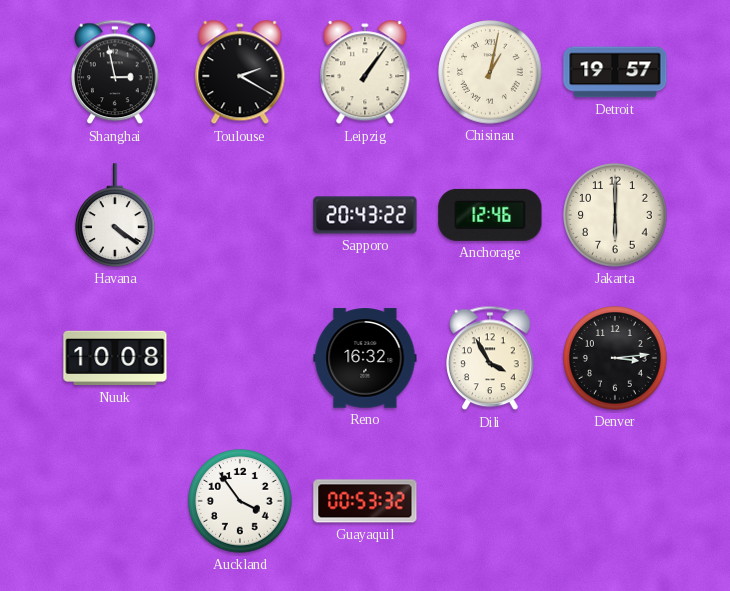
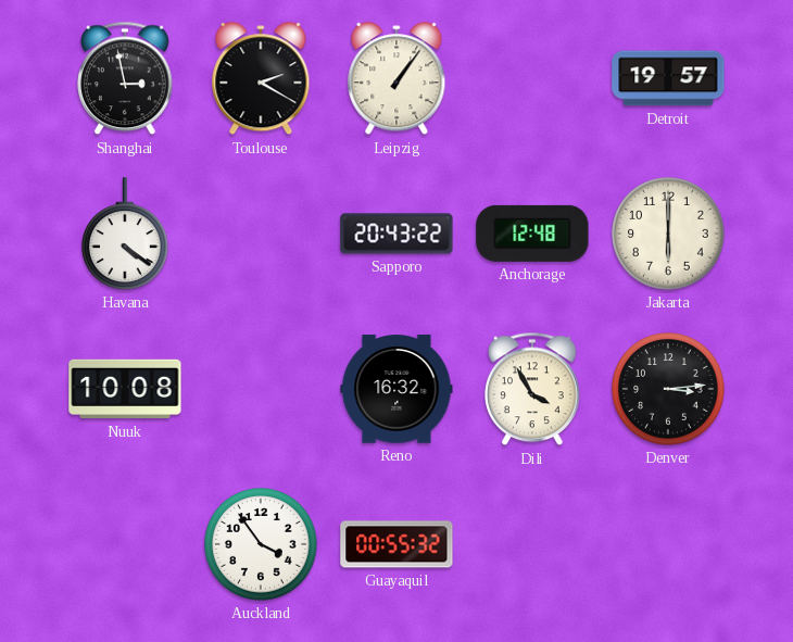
Chisinau: 1:02 -> none
Anchorage: 12:46 -> 12:48
Guayaquil: 00:53 -> 00:55
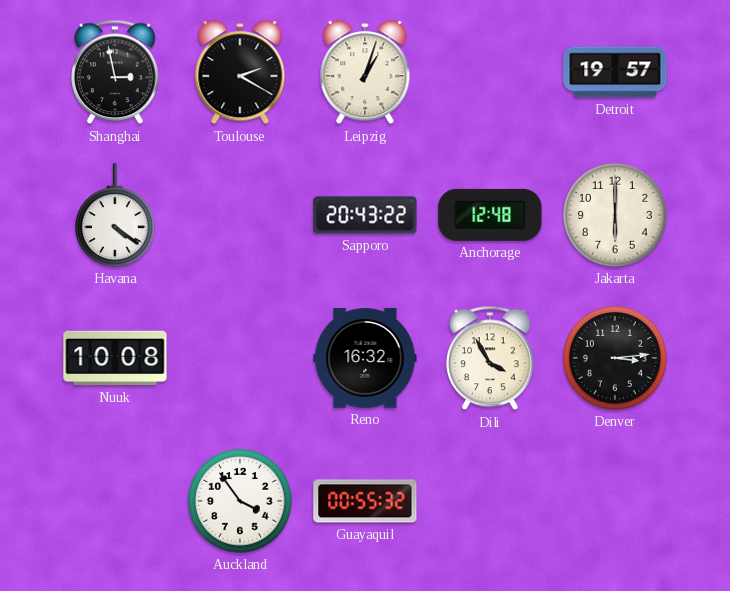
Leipzig: 1:06 -> 1:03
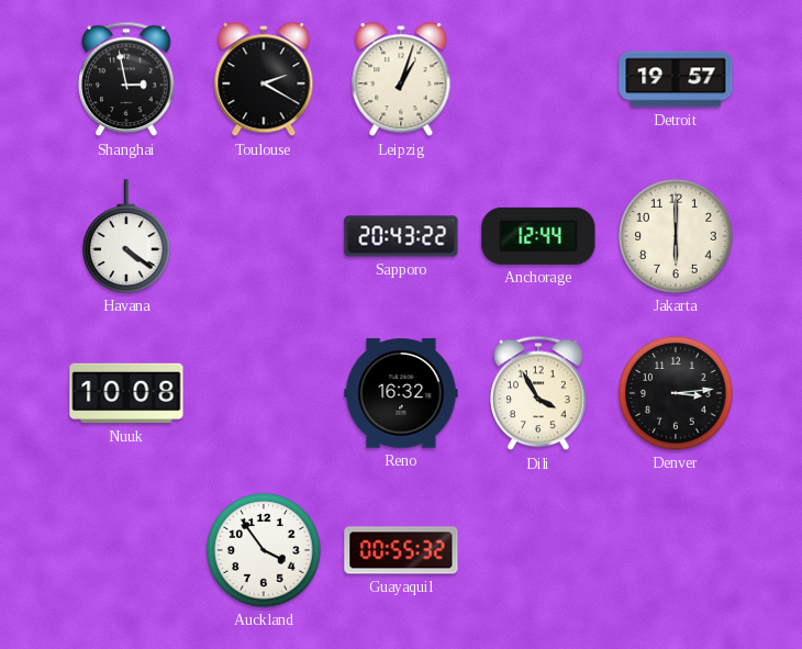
Anchorage: 12:48 -> 12:44
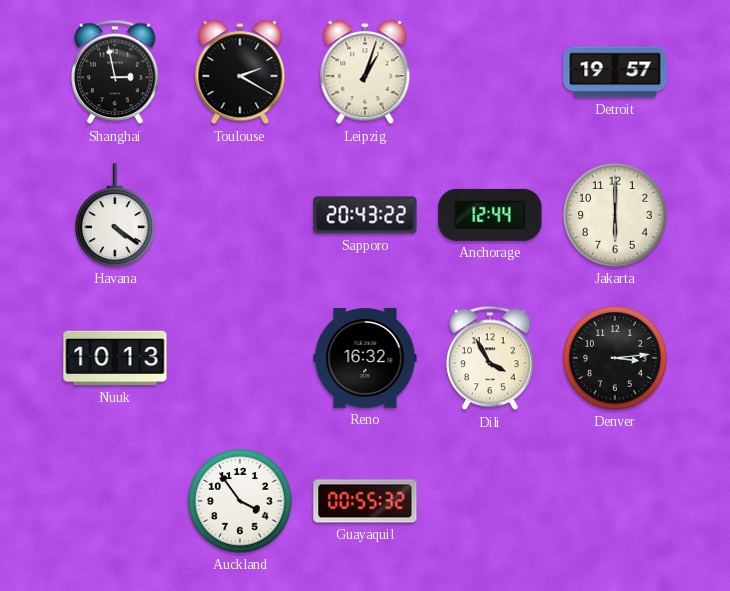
Nuuk: 10:08 -> 10:13
